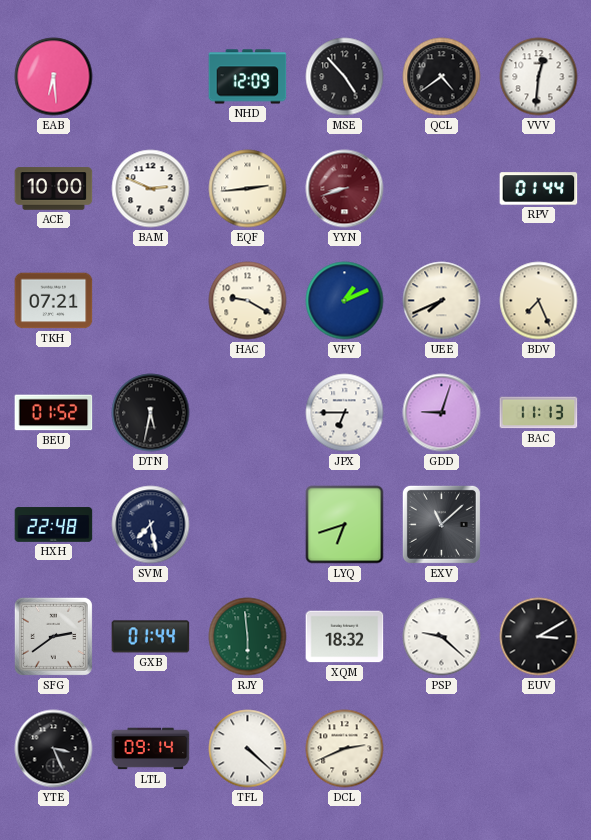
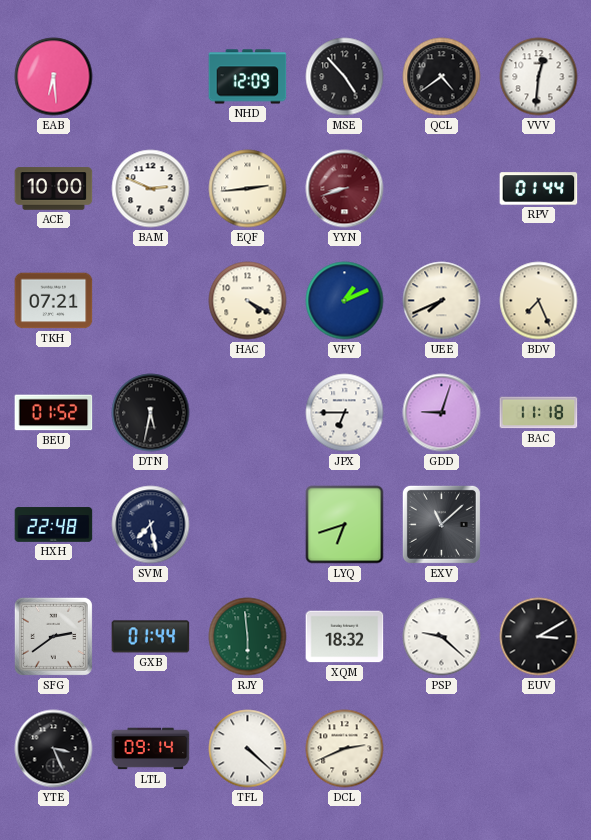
HAC: 9:20 -> 4:20
BAC: 11:13 -> 11:18
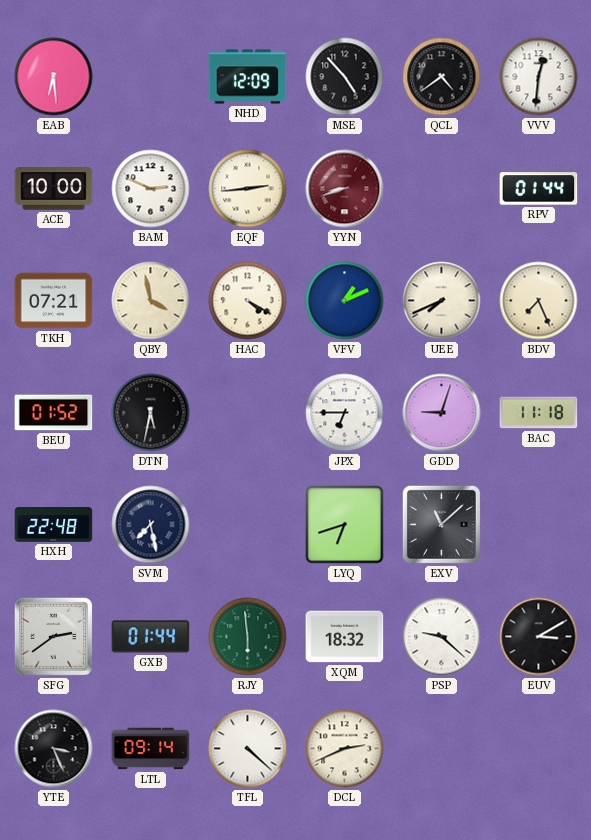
QBY: none -> 3:58
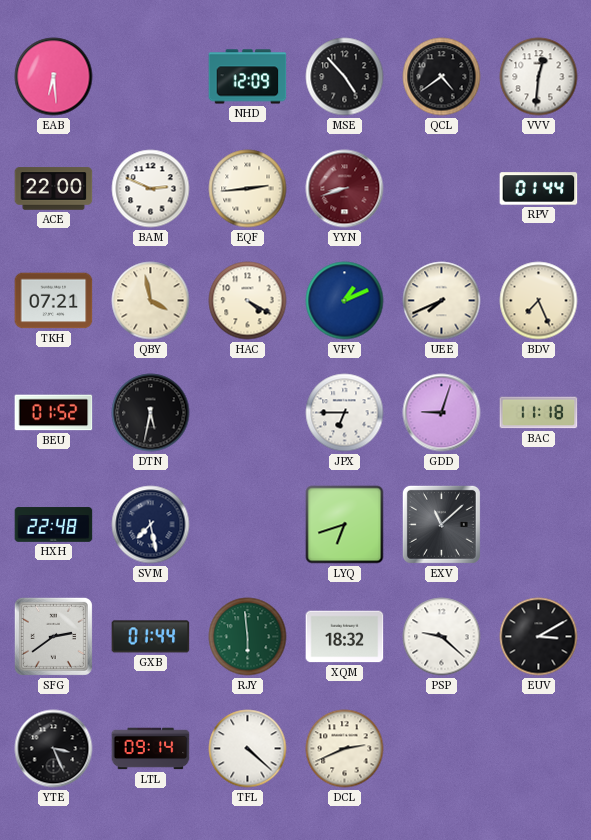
ACE: 10:00 -> 22:00
